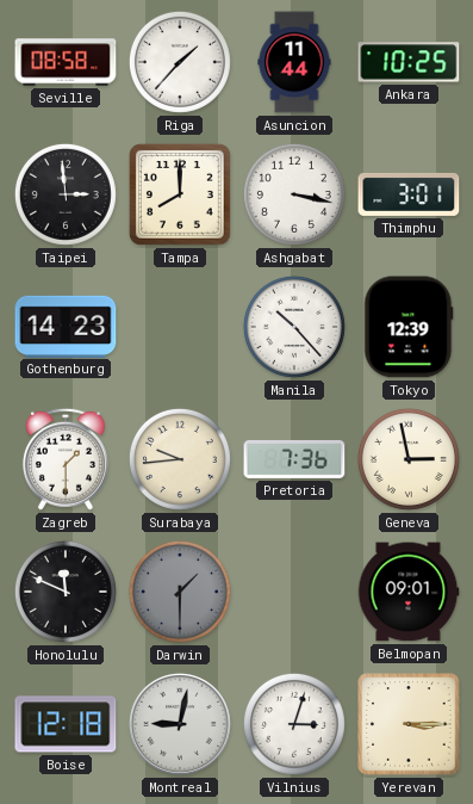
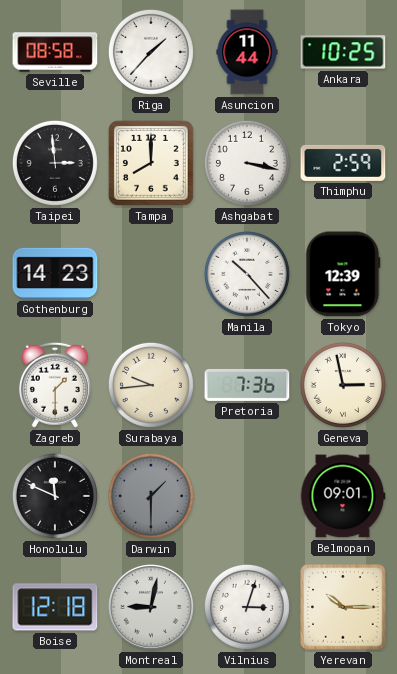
Thimphu: 3:01 -> 2:59
Yerevan: 3:15 -> 10:15
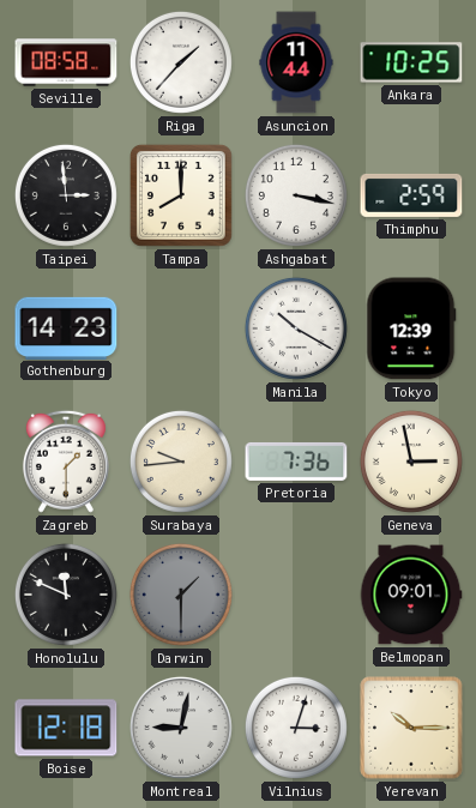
Manila: 10:23 -> 10:20
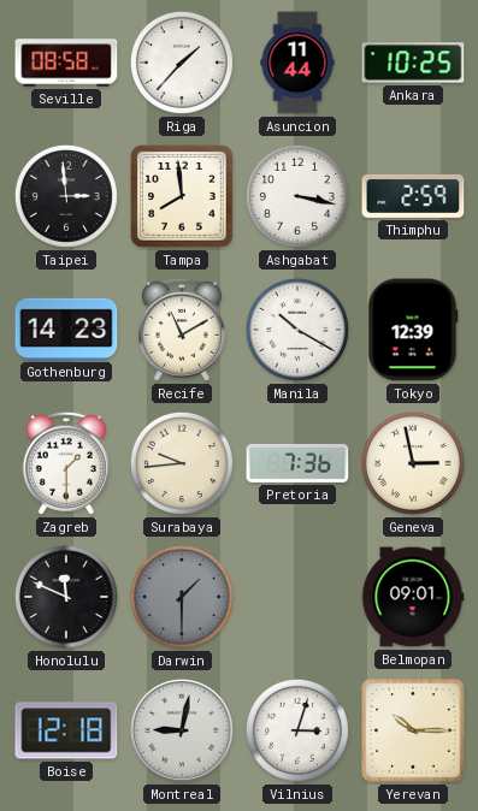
Tampa: 8:00 -> 7:59
Recife: none -> 11:10
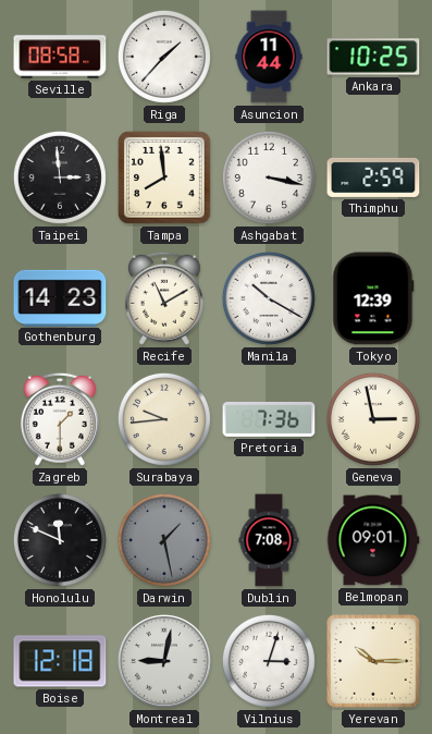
Darwin: 1:30 -> 1:28
Dublin: none -> 7:08
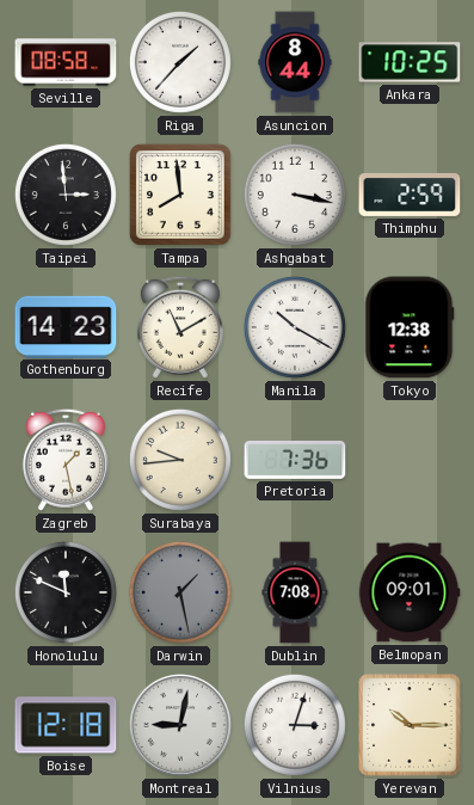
Asuncion: 11:44 -> 8:44
Tokyo: 12:39 -> 12:38
Zagreb: 1:30 -> 1:28
Geneva: 2:58 -> none
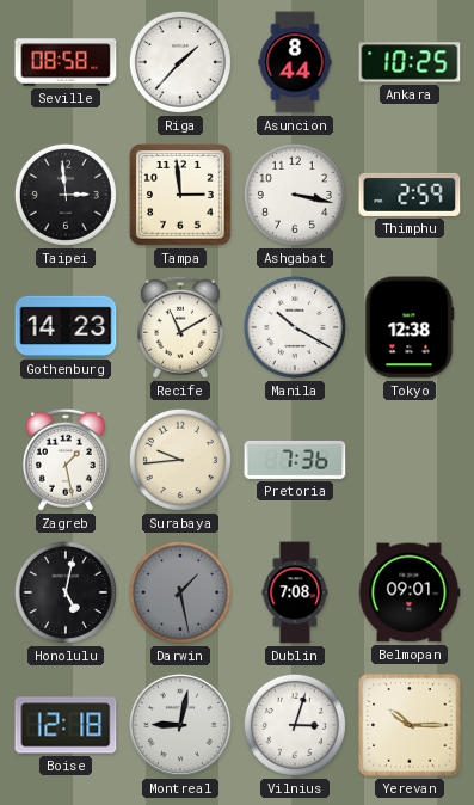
Tampa: 7:59 -> 2:59
Honolulu: 11:49 -> 5:02
